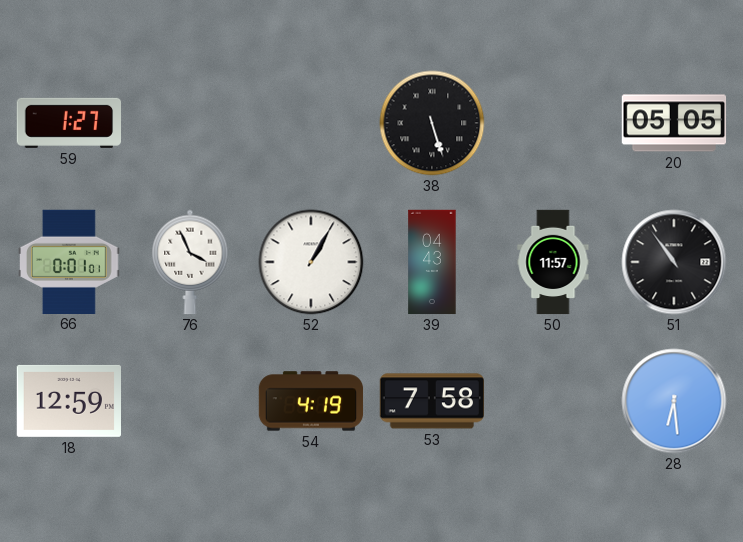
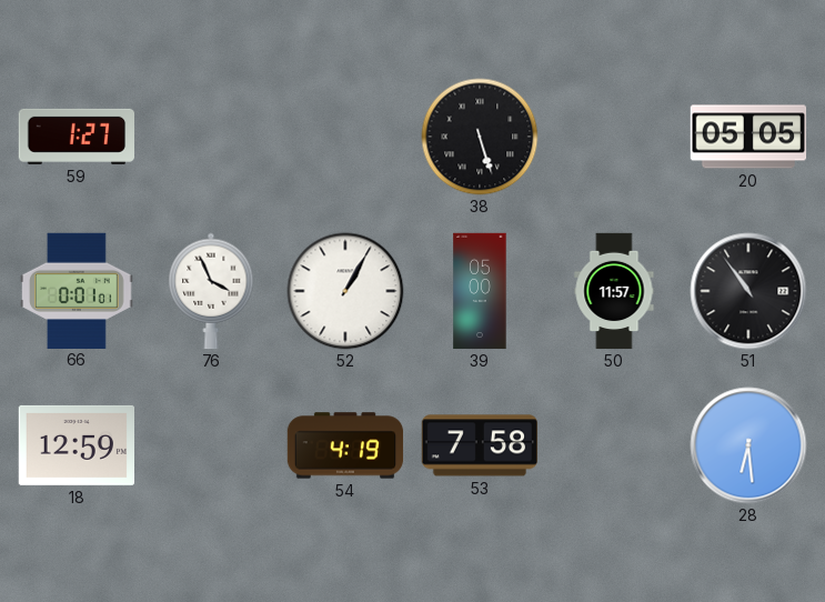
39: 04:43 -> 05:00
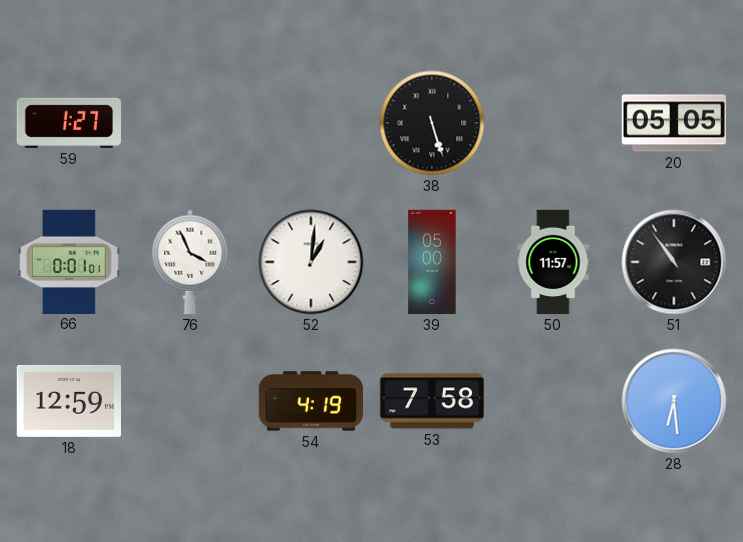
52: 1:05 -> 1:01
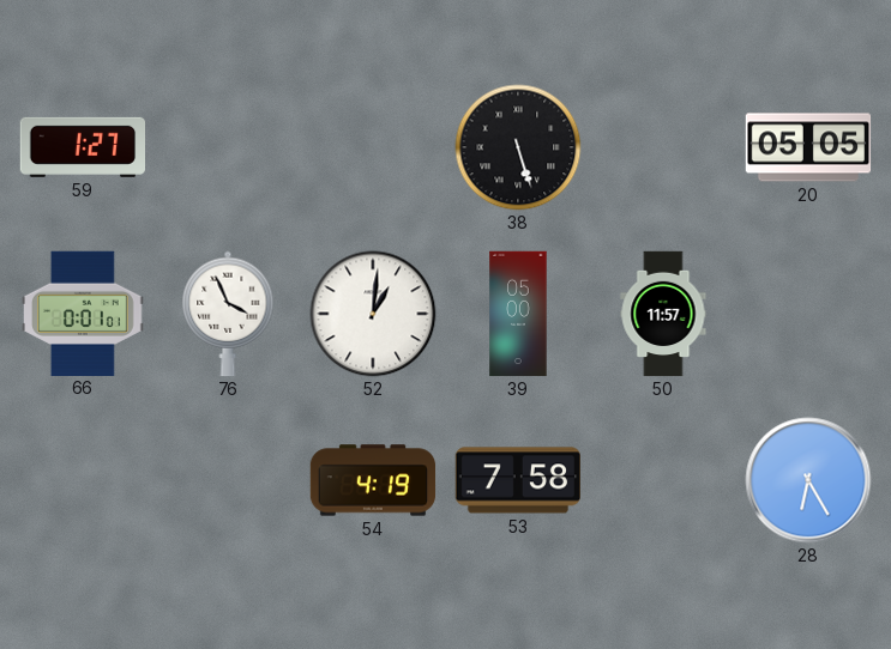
51: 10:54 -> none
18: 12:59 -> none
28: 6:29 -> 6:25
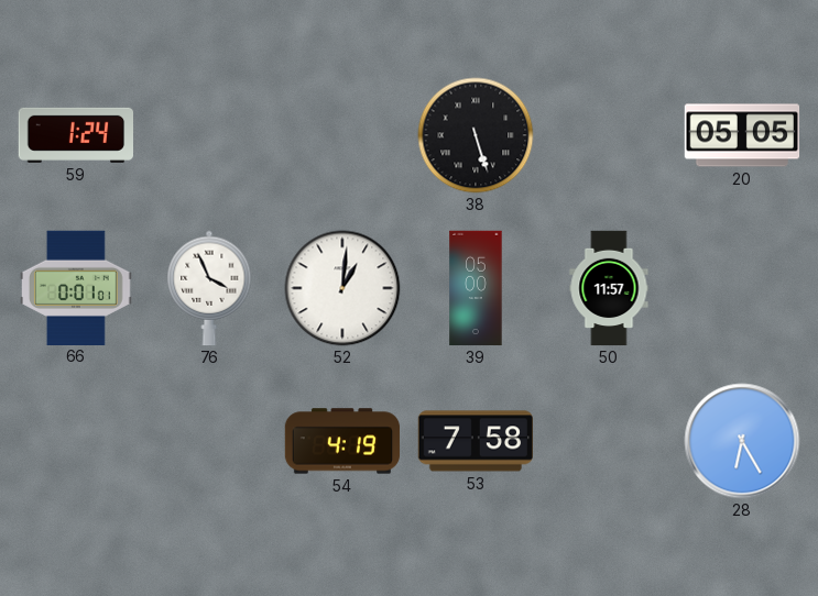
59: 1:27 -> 1:24
